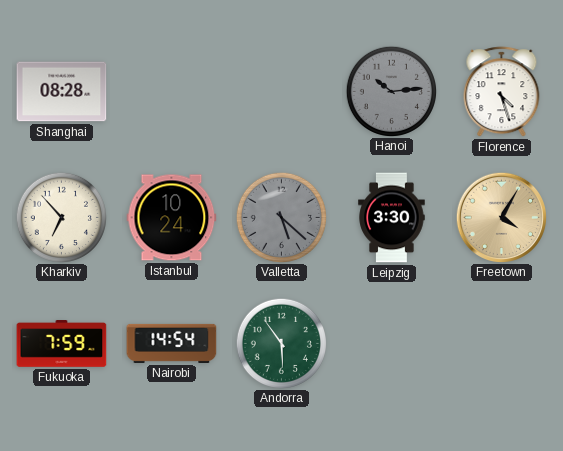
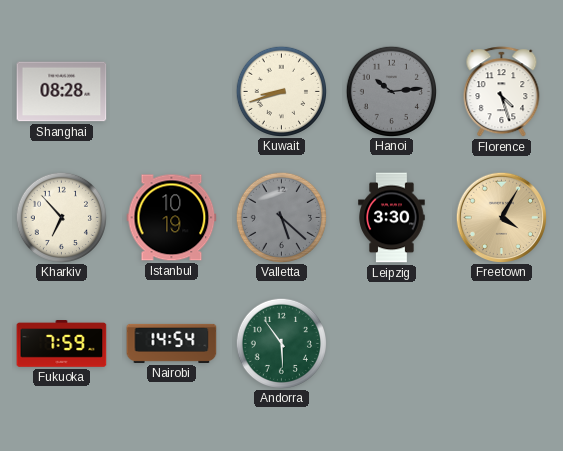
Kuwait: none -> 8:42
Istanbul: 10:24 -> 10:19
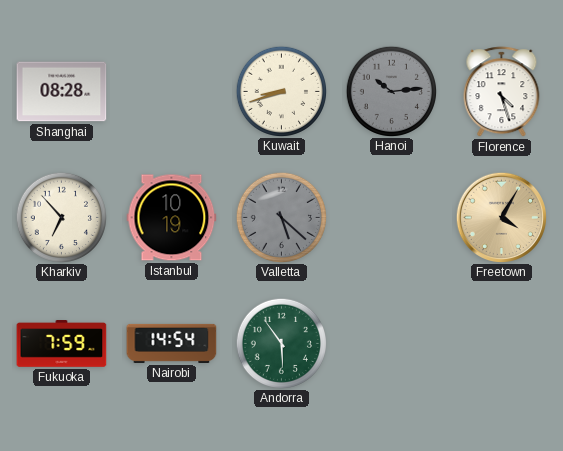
Leipzig: 3:30 -> none
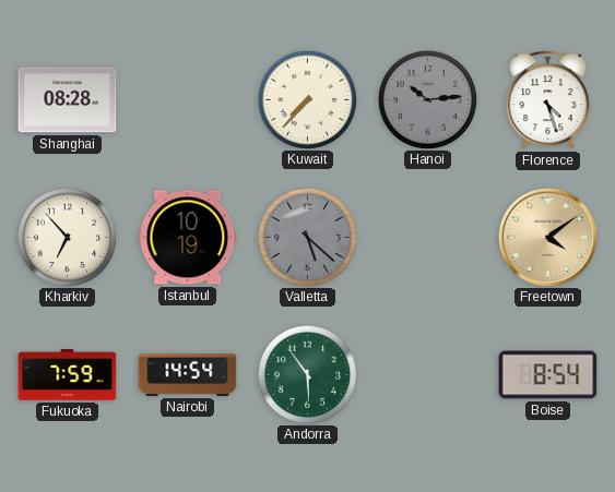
Kuwait: 8:42 -> 7:37
Freetown: 4:05 -> 4:09
Boise: none -> 8:54
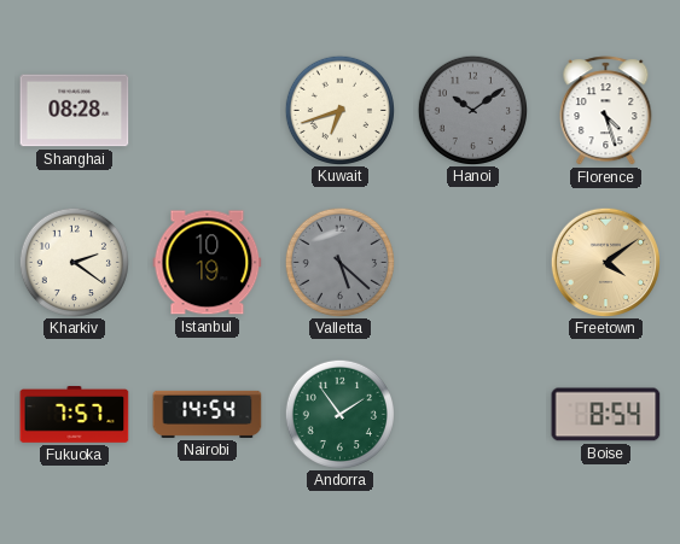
Kuwait: 7:37 -> 6:42
Hanoi: 10:14 -> 10:09
Kharkiv: 6:53 -> 2:21
Fukuoka: 7:59 -> 7:57
Andorra: 5:54 -> 1:54
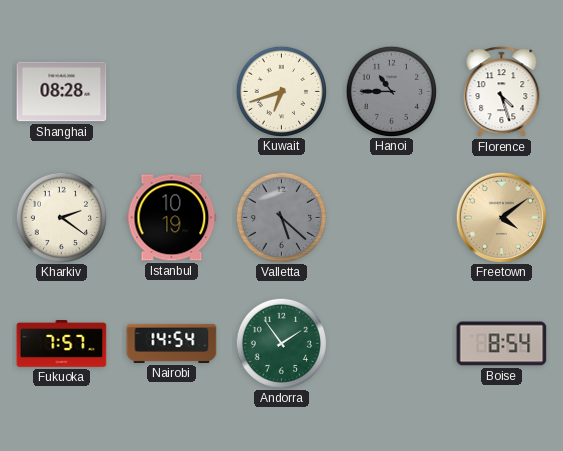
Hanoi: 10:09 -> 10:45
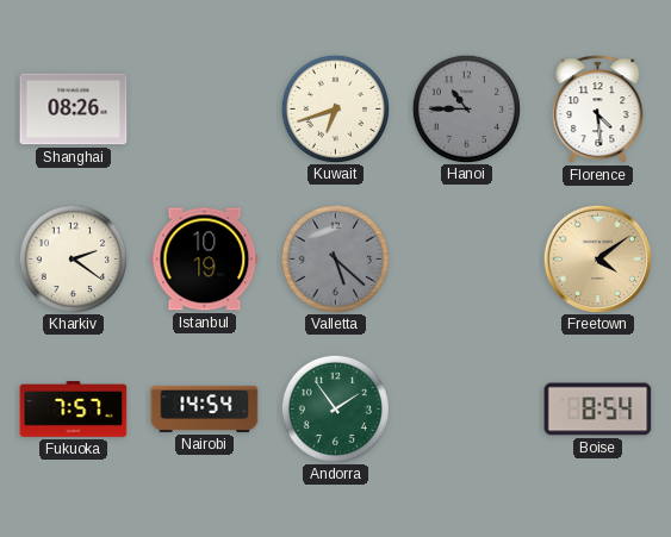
Shanghai: 08:28 -> 08:26
Florence: 4:27 -> 4:29
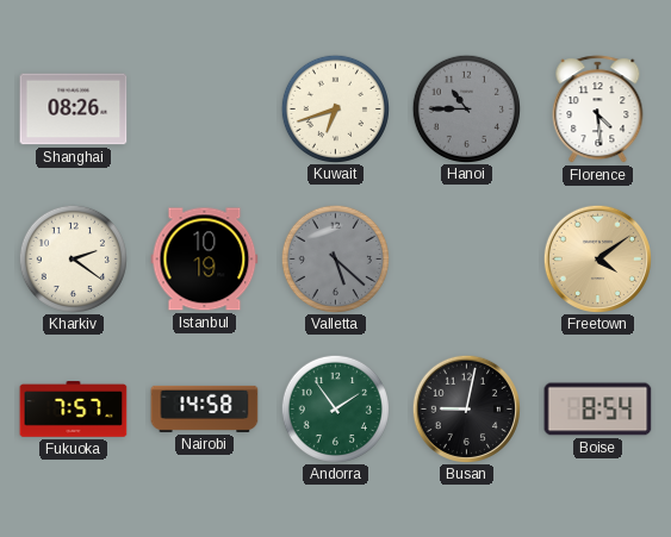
Nairobi: 14:54 -> 14:58
Busan: none -> 9:02
